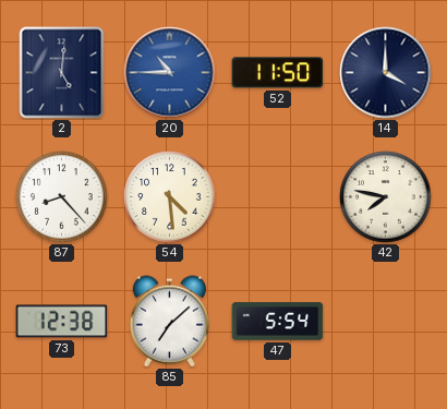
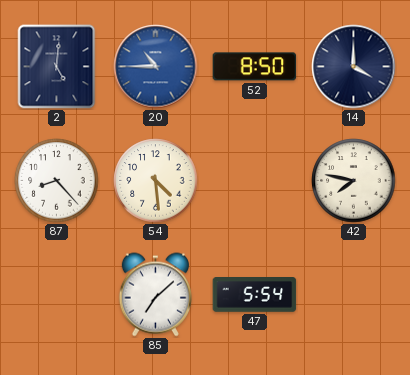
52: 11:50 -> 8:50
73: 12:38 -> none
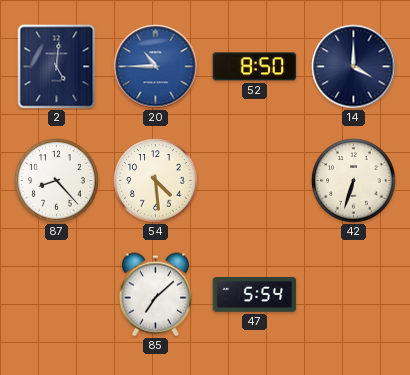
42: 7:47 -> 6:33
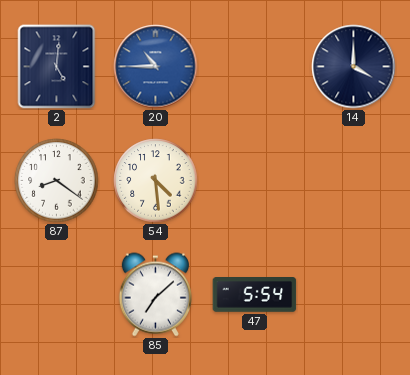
52: 8:50 -> none
87: 8:23 -> 8:21
42: 6:33 -> none
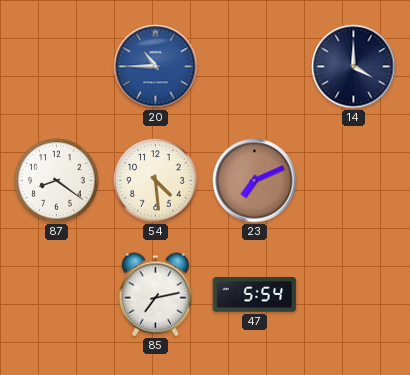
2: 5:01 -> none
23: none -> 7:11
85: 7:08 -> 7:13
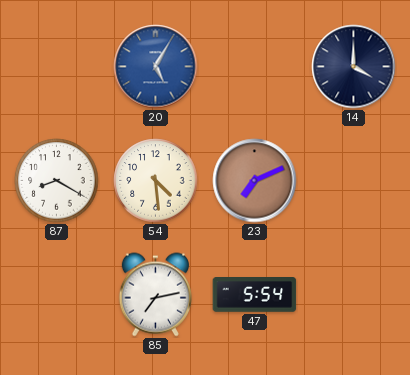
20: 10:45 -> 5:05
87: 8:21 -> 8:20
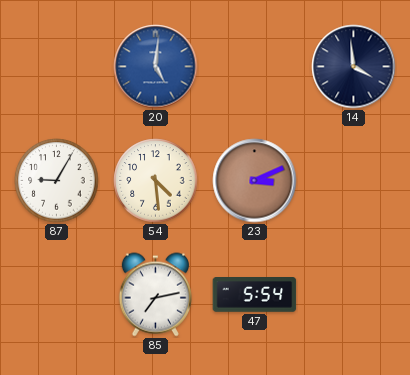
20: 5:05 -> 5:01
14: 4:00 -> 3:59
87: 8:20 -> 9:05
23: 7:11 -> 3:11
